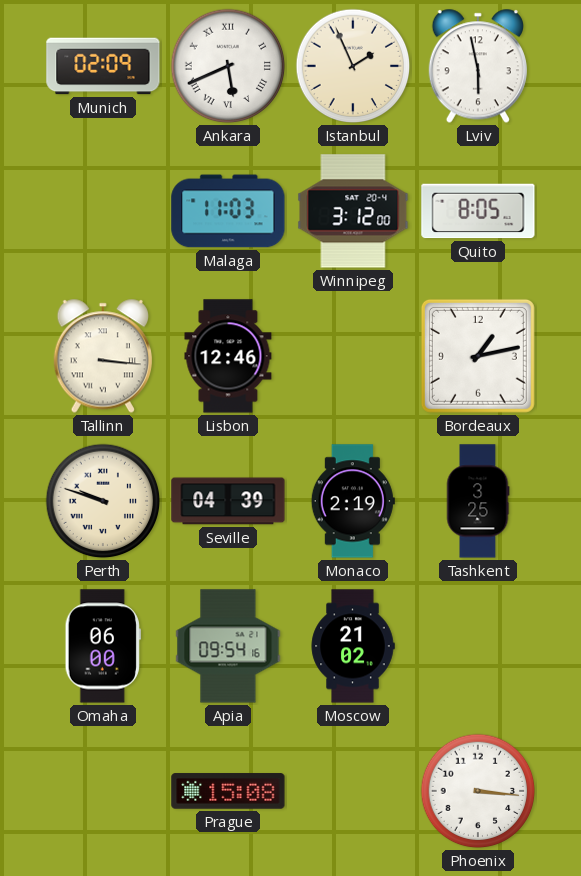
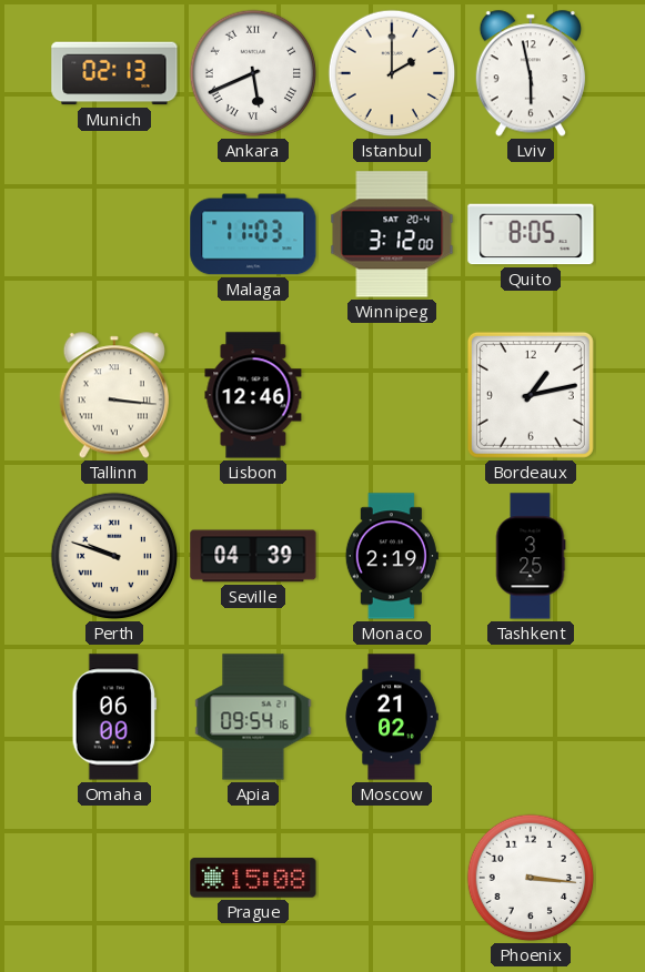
Munich: 02:09 -> 02:13
Istanbul: 1:56 -> 2:00
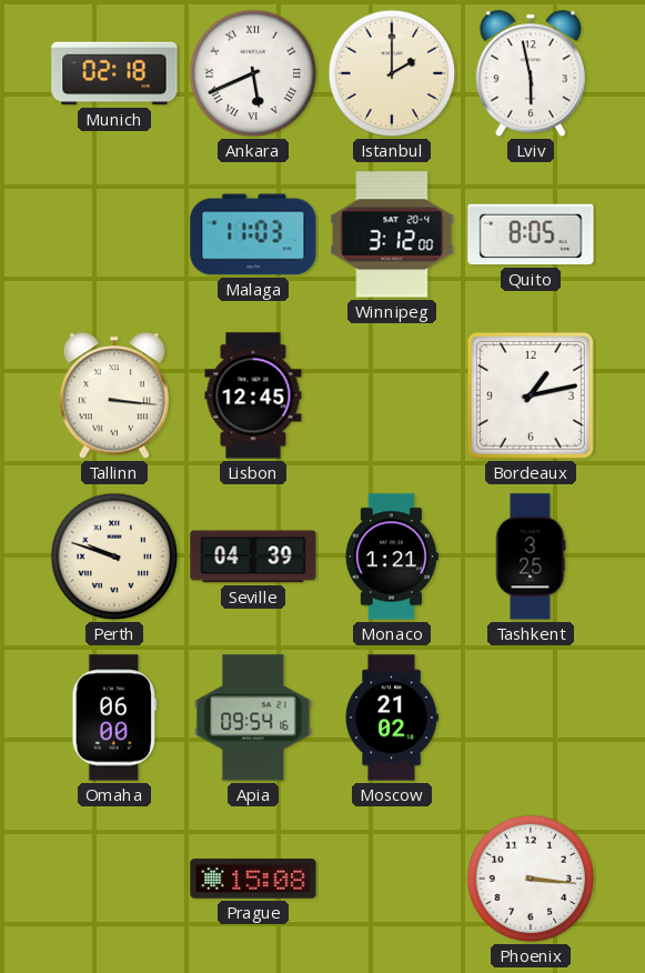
Munich: 02:13 -> 02:18
Lisbon: 12:46 -> 12:45
Monaco: 2:19 -> 1:21
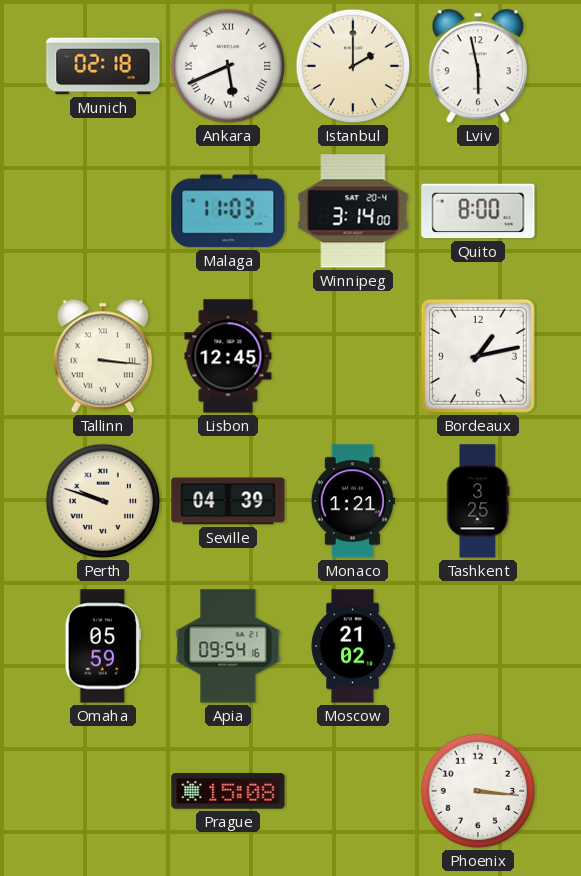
Winnipeg: 3:12 -> 3:14
Quito: 8:05 -> 8:00
Omaha: 06:00 -> 05:59
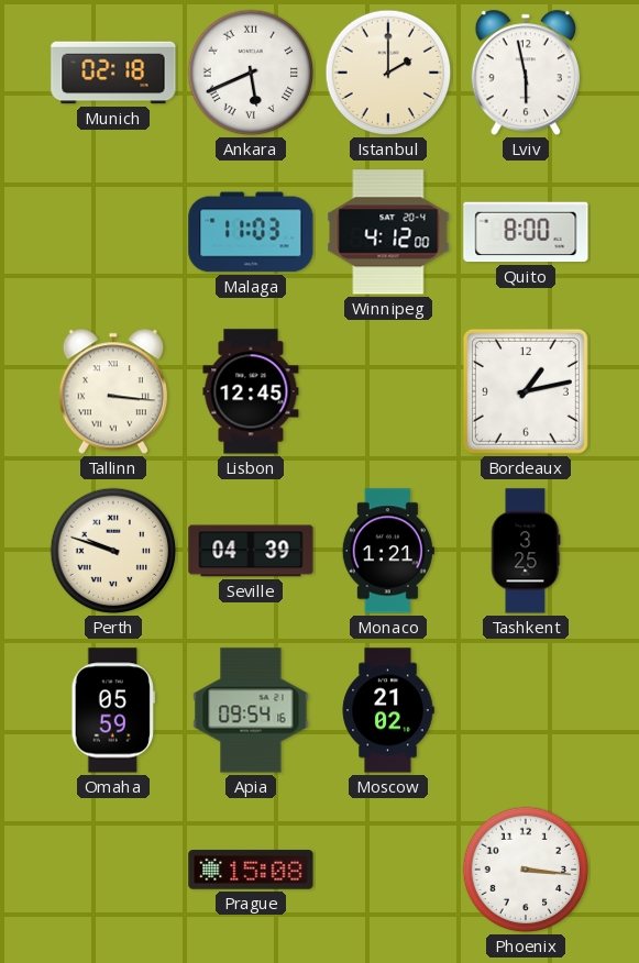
Winnipeg: 3:14 -> 4:12
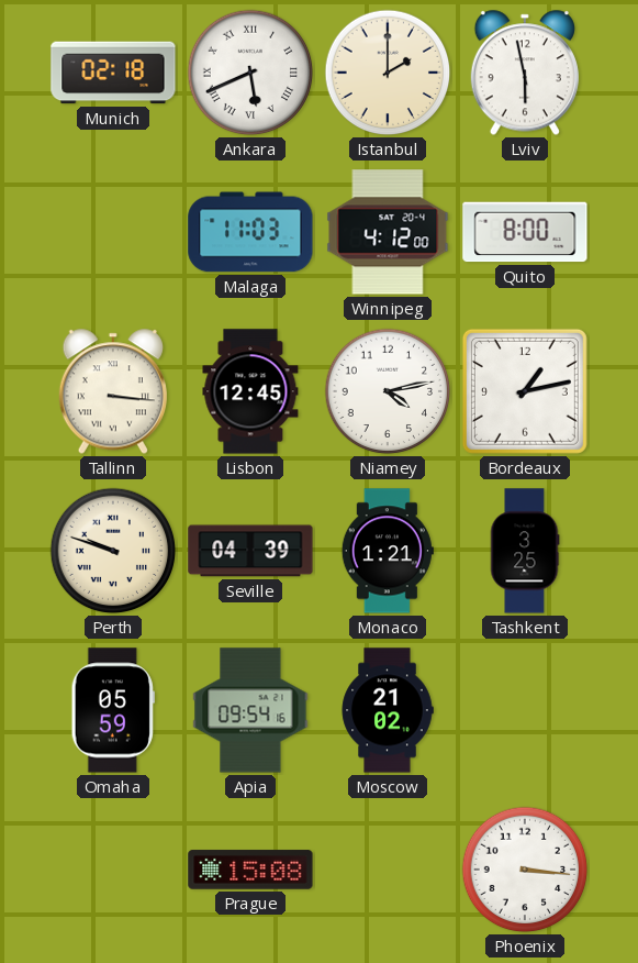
Niamey: none -> 4:13
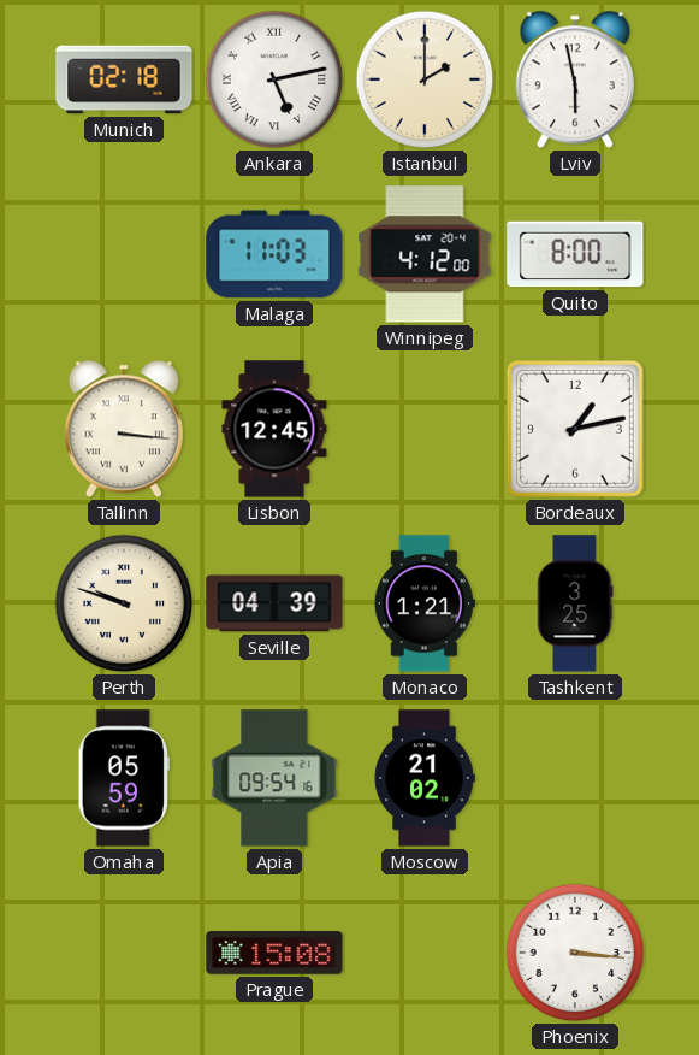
Ankara: 5:41 -> 5:13
Niamey: 4:13 -> none
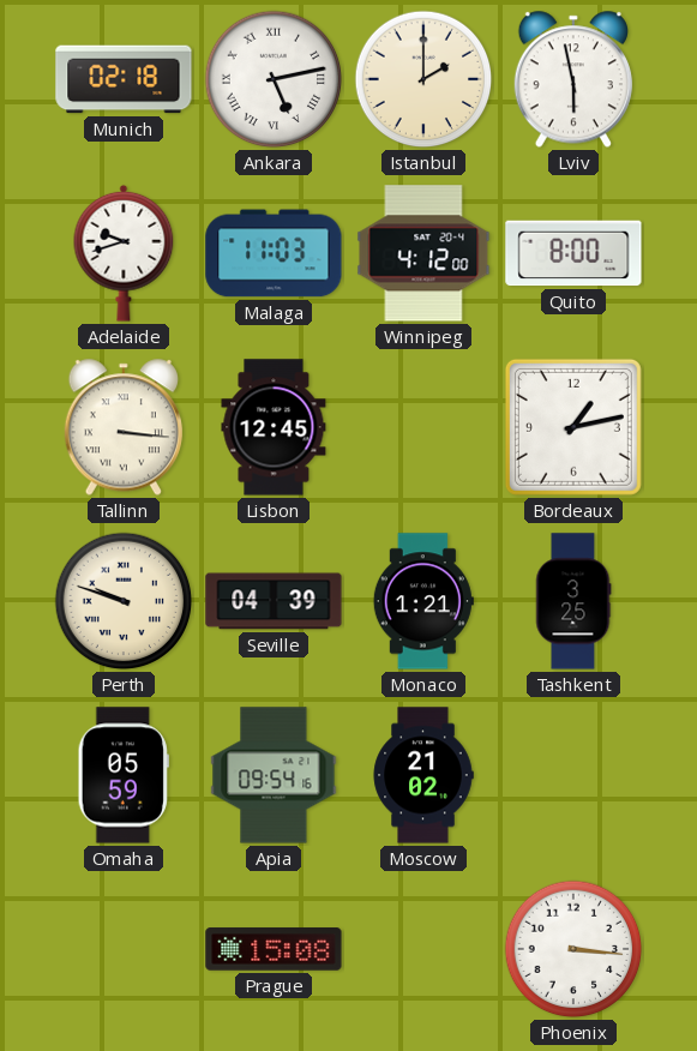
Adelaide: none -> 9:42
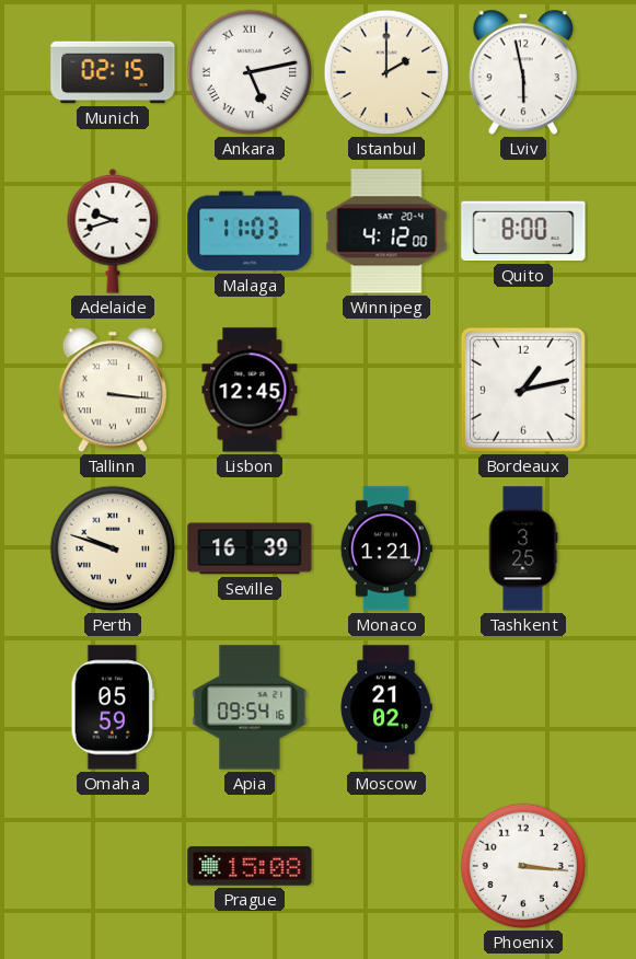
Munich: 02:18 -> 02:15
Seville: 04:39 -> 16:39
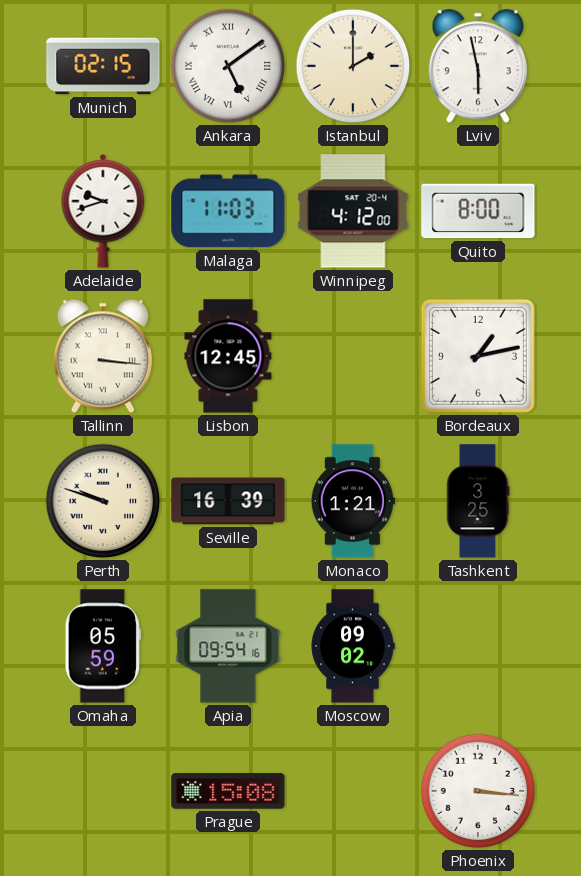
Ankara: 5:13 -> 5:09
Moscow: 21:02 -> 09:02
